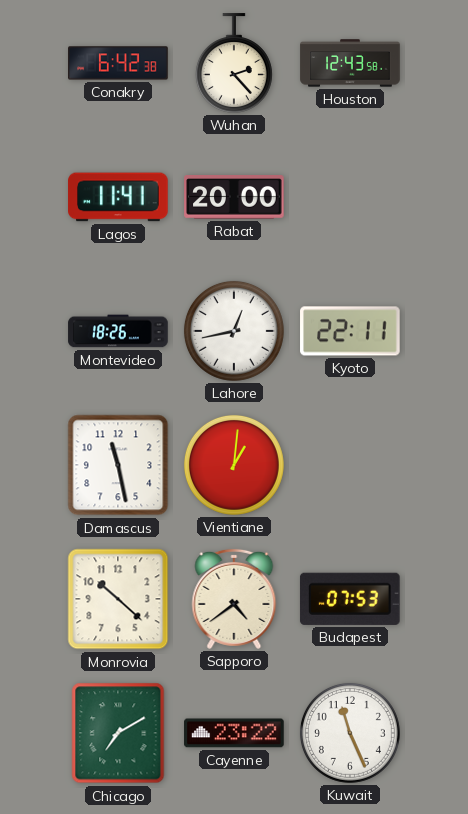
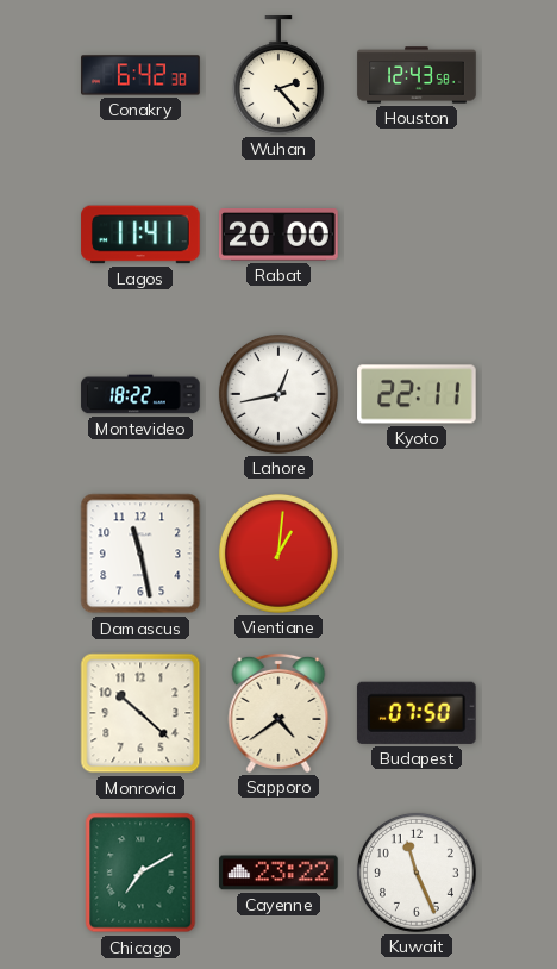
Montevideo: 18:26 -> 18:22
Budapest: 07:53 -> 07:50
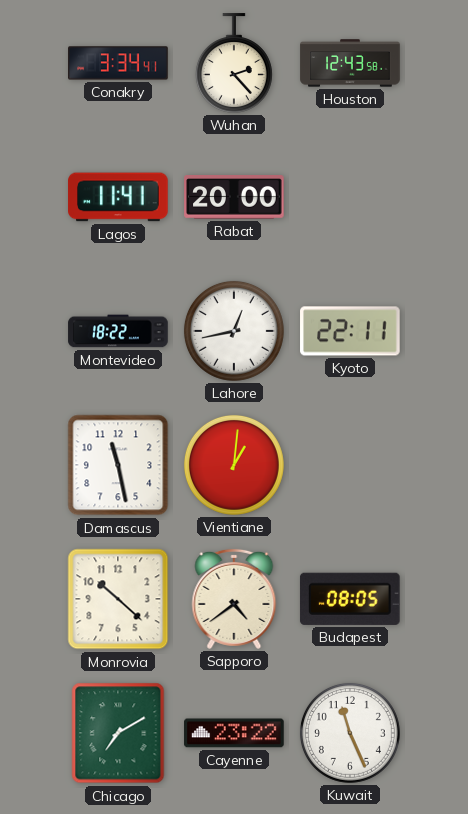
Conakry: 6:42 -> 3:34
Budapest: 07:50 -> 08:05
